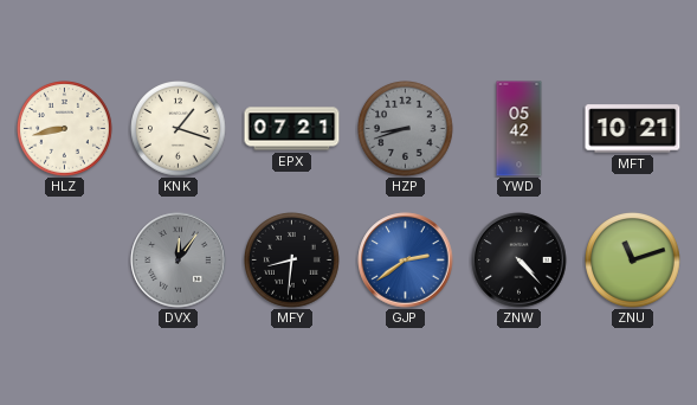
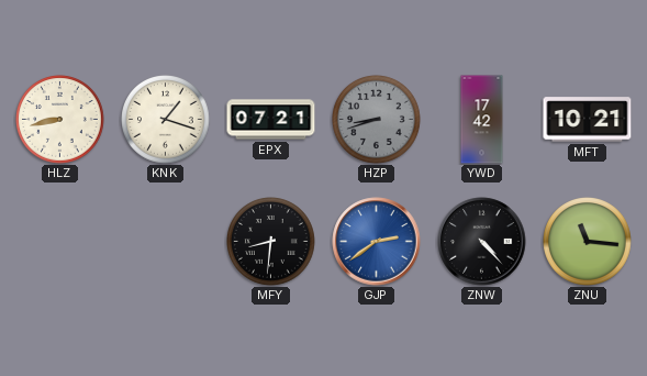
YWD: 05:42 -> 17:42
DVX: 12:06 -> none
ZNU: 11:12 -> 11:16
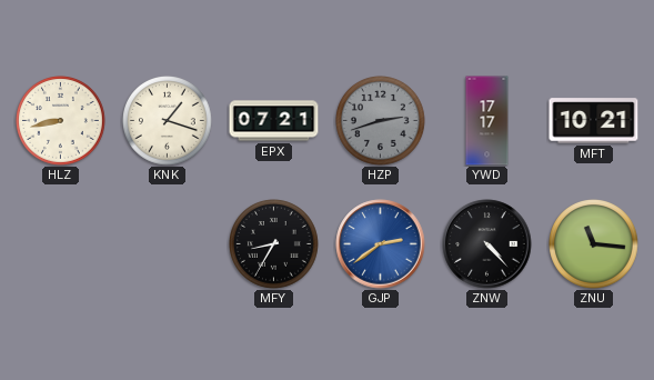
HZP: 8:42 -> 2:42
YWD: 17:42 -> 17:17
MFY: 8:31 -> 8:35
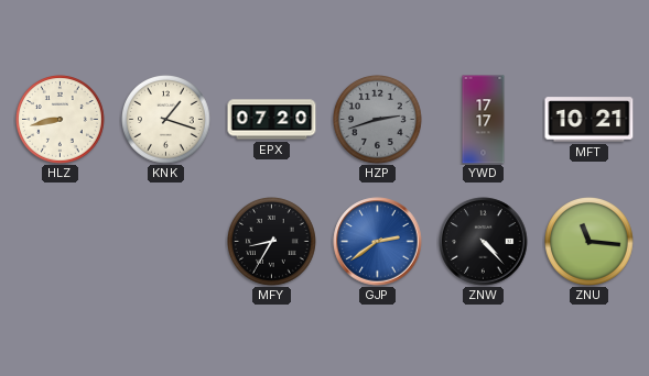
EPX: 07:21 -> 07:20
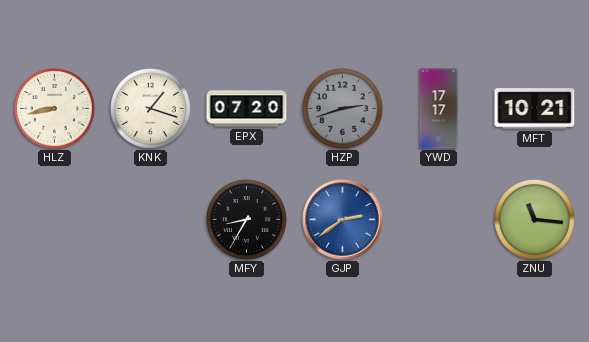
ZNW: 4:23 -> none
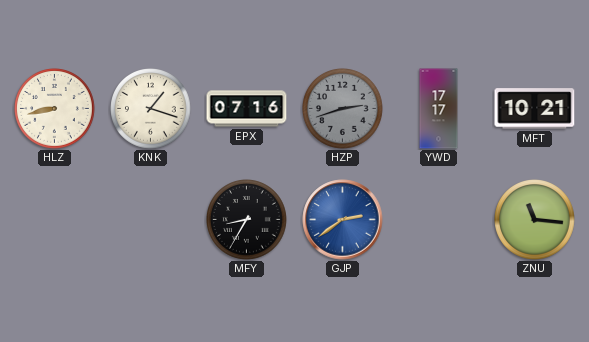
EPX: 07:20 -> 07:16
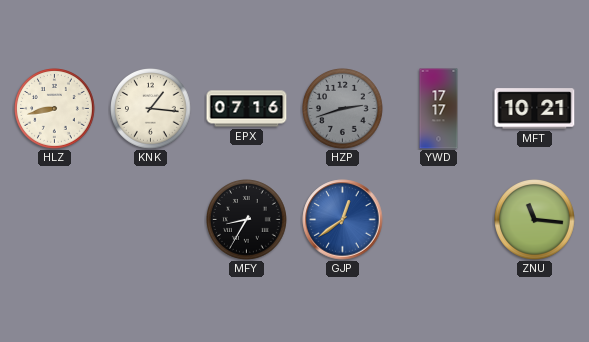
KNK: 1:18 -> 1:16
GJP: 2:39 -> 12:39
